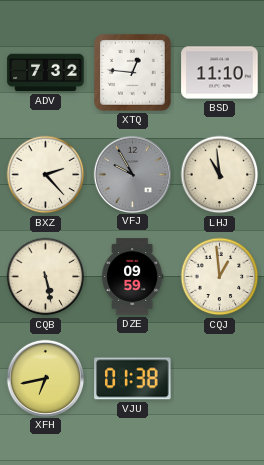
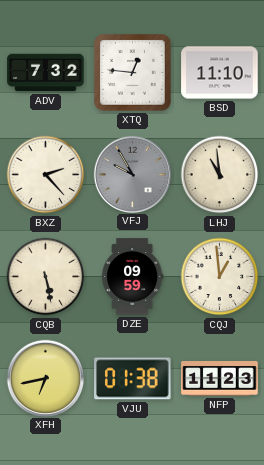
NFP: none -> 11:23
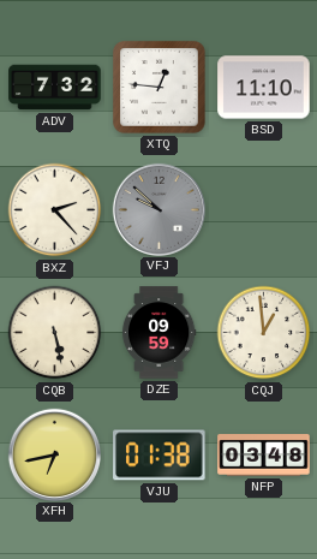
VFJ: 9:55 -> 9:52
LHJ: 10:59 -> none
NFP: 11:23 -> 03:48
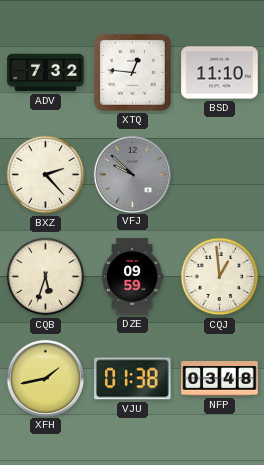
CQB: 5:28 -> 5:33
XFH: 6:43 -> 1:43
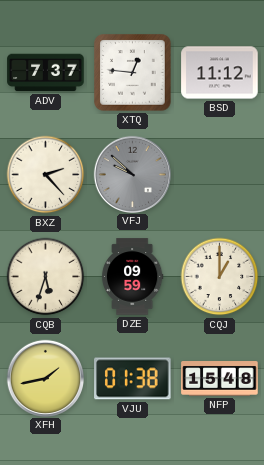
ADV: 7:32 -> 7:37
BSD: 11:10 -> 11:12
CQJ: 12:59 -> 1:00
NFP: 03:48 -> 15:48
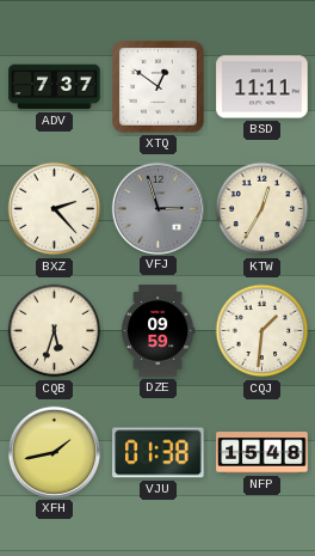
XTQ: 12:46 -> 12:51
BSD: 11:12 -> 11:11
VFJ: 9:52 -> 2:57
KTW: none -> 12:35
CQJ: 1:00 -> 1:31
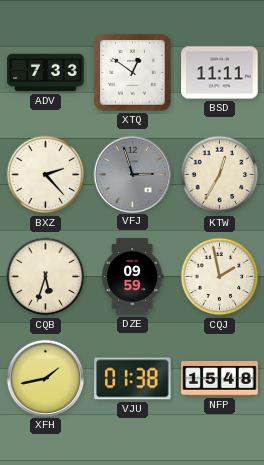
ADV: 7:37 -> 7:33
CQJ: 1:31 -> 1:58
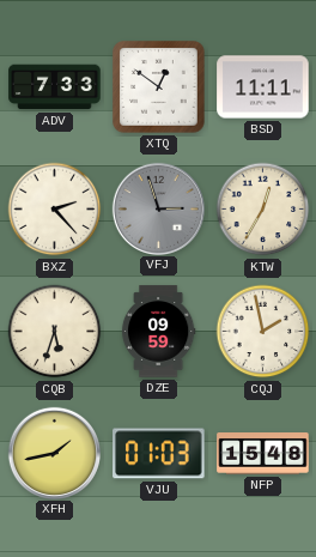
VJU: 01:38 -> 01:03
